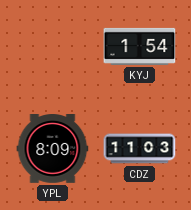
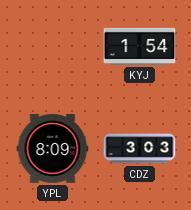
CDZ: 11:03 -> 3:03
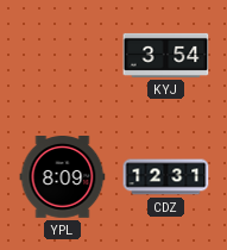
KYJ: 1:54 -> 3:54
CDZ: 3:03 -> 12:31
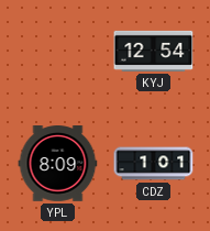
KYJ: 3:54 -> 12:54
CDZ: 12:31 -> 1:01
